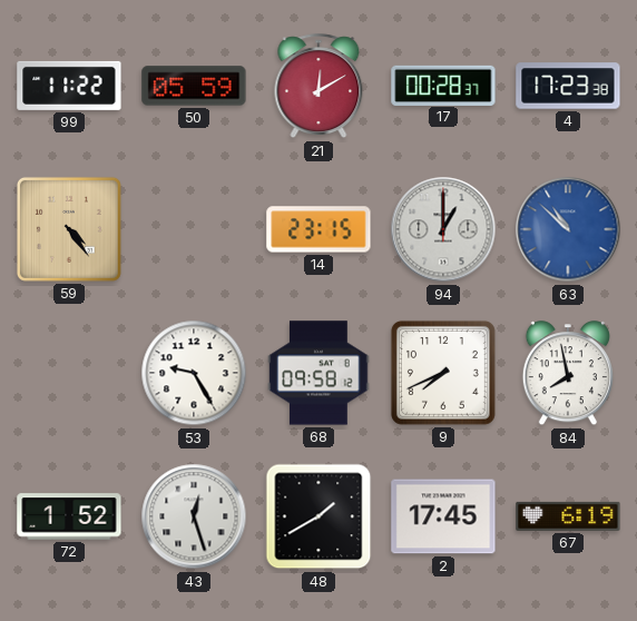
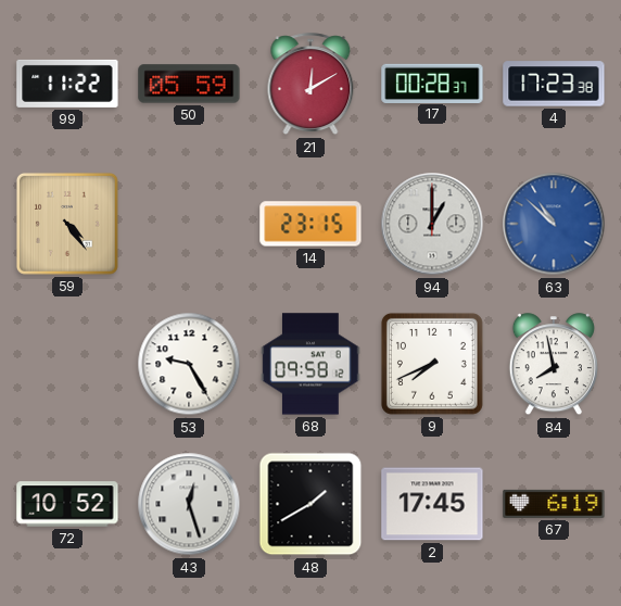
72: 1:52 -> 10:52
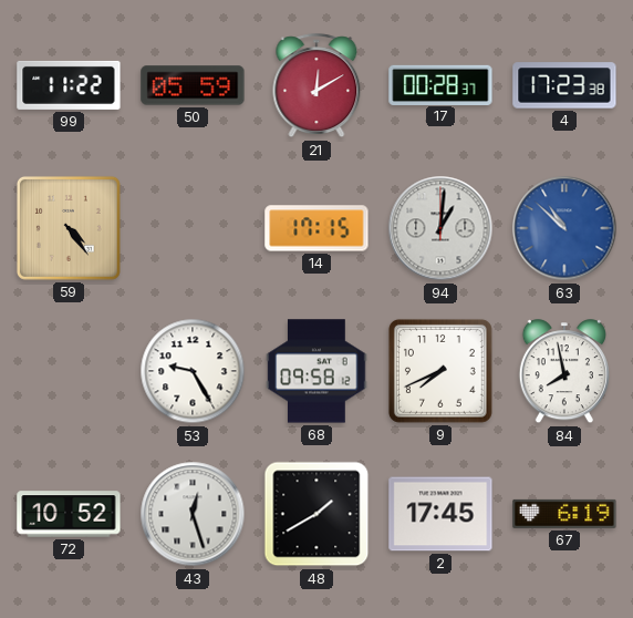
14: 23:15 -> 17:15
94: 1:00 -> 1:01
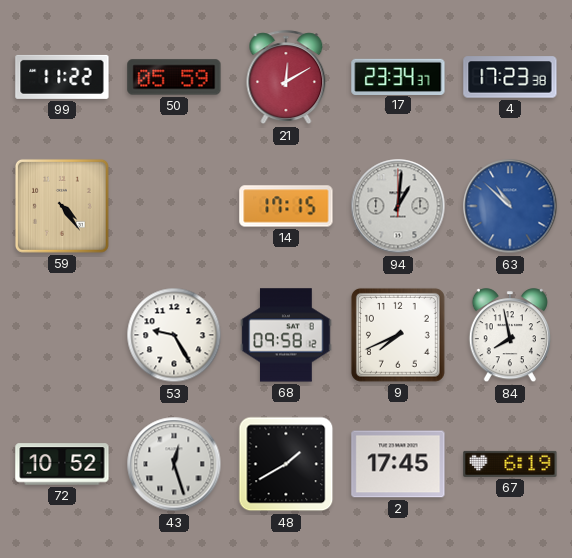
17: 00:28 -> 23:34
